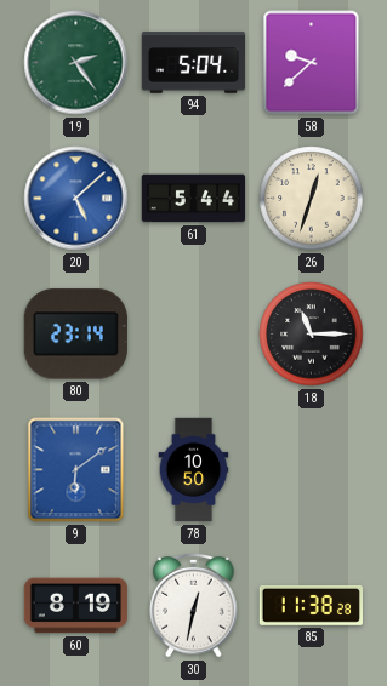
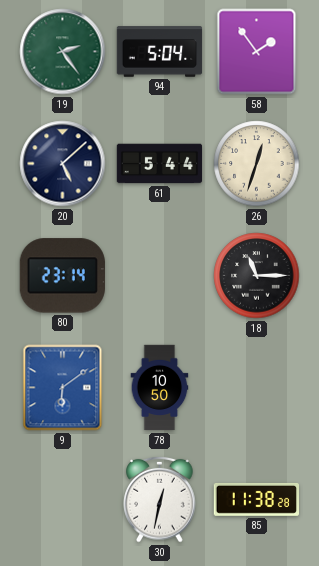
58: 9:38 -> 1:54
20 dial: blue -> navy
60: 8:19 -> none
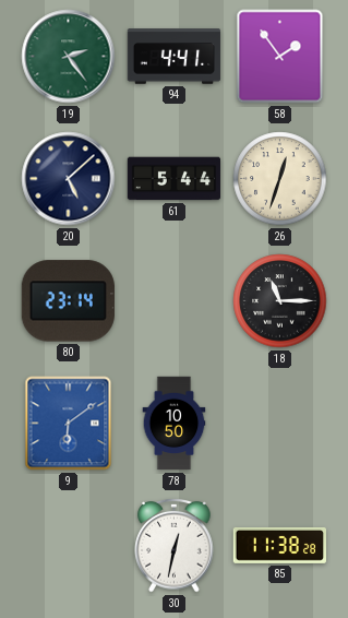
94: 5:04 -> 4:41
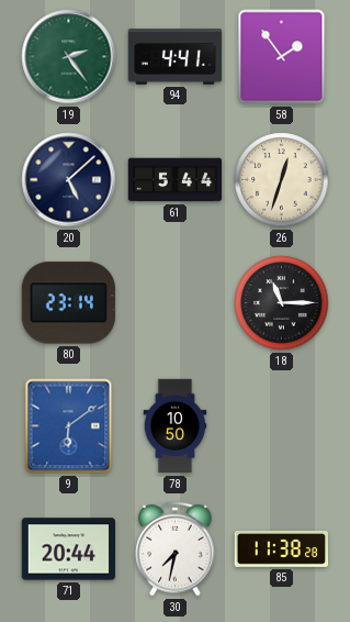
71: none -> 20:44
30: 12:32 -> 7:32
